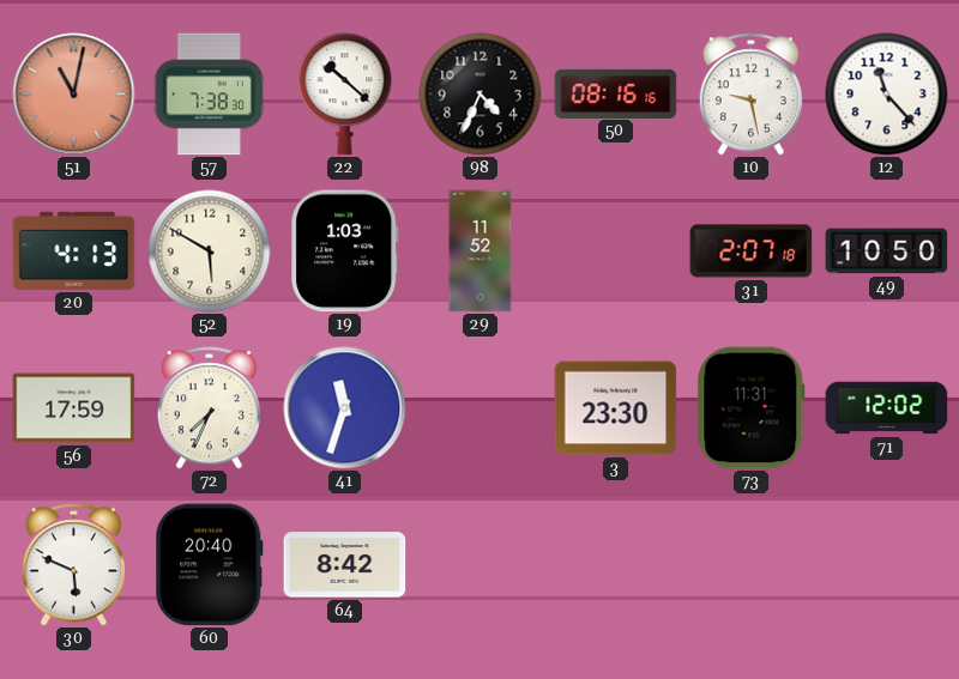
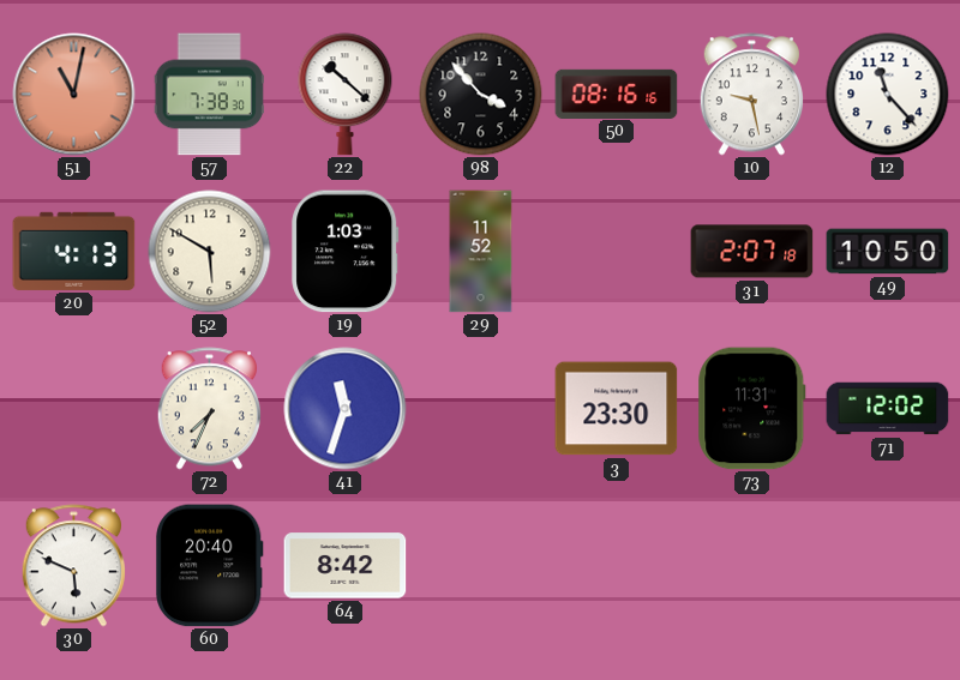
98: 4:34 -> 3:53
56: 17:59 -> none
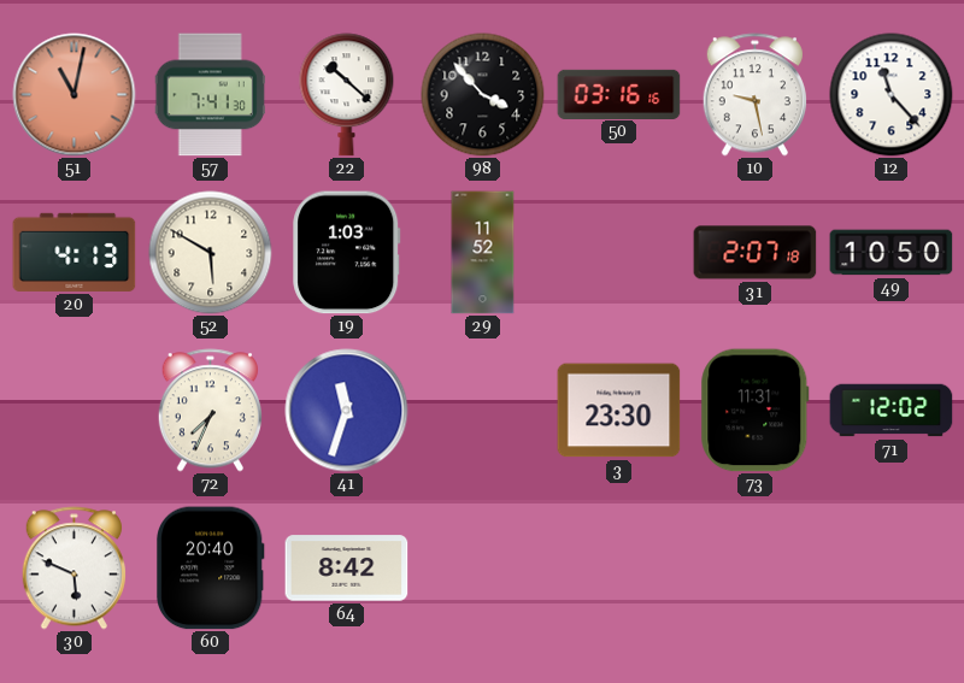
57: 7:38 -> 7:41
50: 08:16 -> 03:16
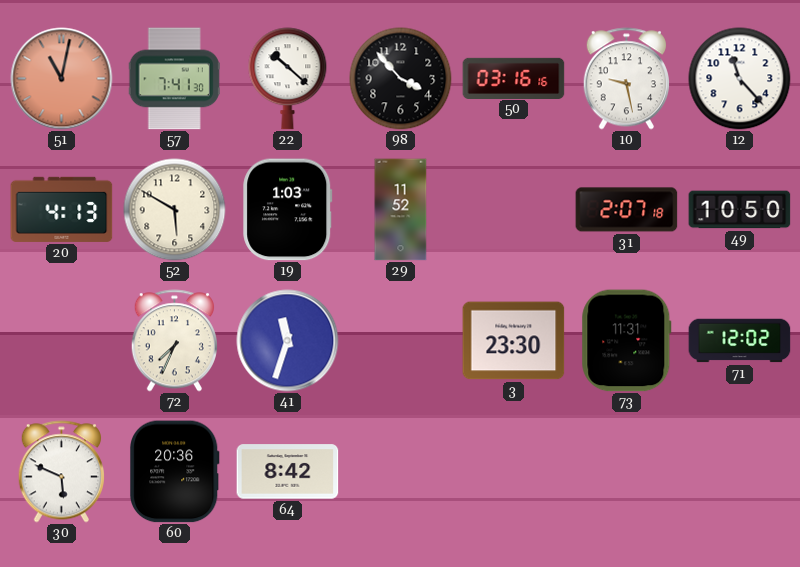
60: 20:40 -> 20:36
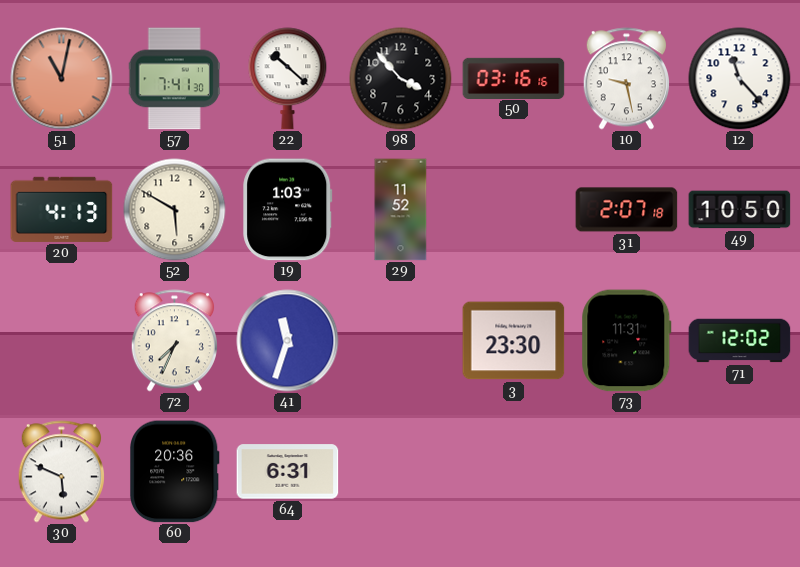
64: 8:42 -> 6:31
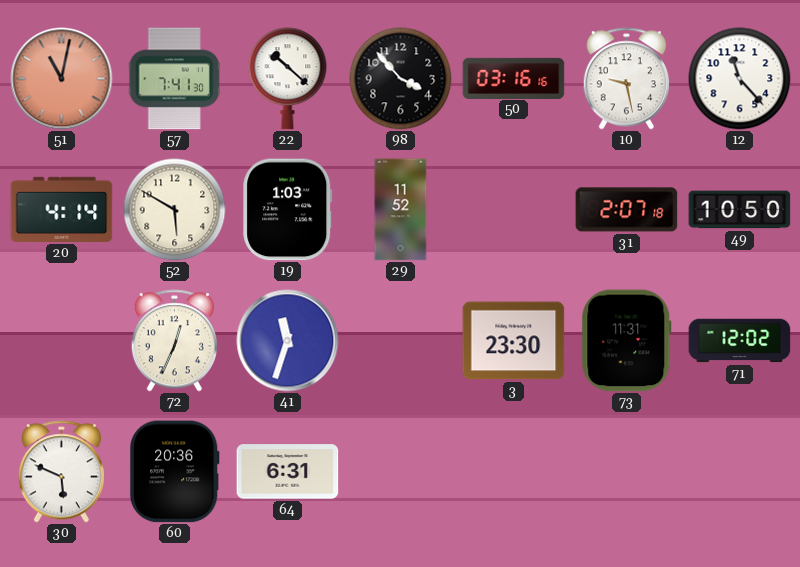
20: 4:13 -> 4:14
72: 7:34 -> 12:34
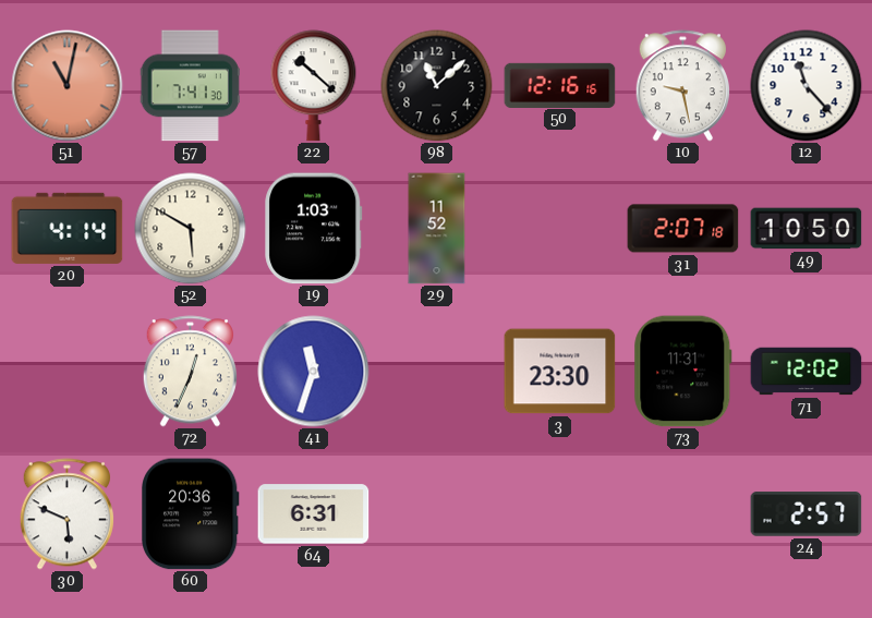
98: 3:53 -> 11:08
50: 03:16 -> 12:16
24: none -> 2:57
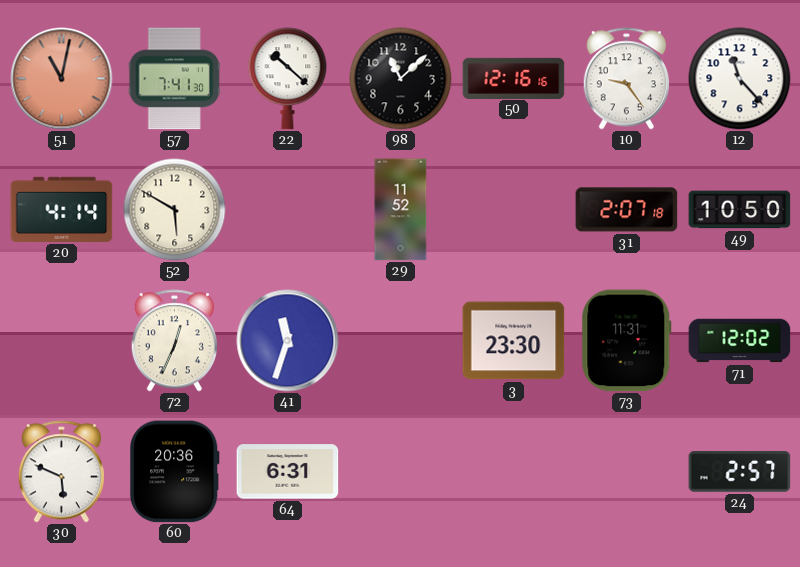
10: 9:28 -> 9:24
19: 1:03 -> none
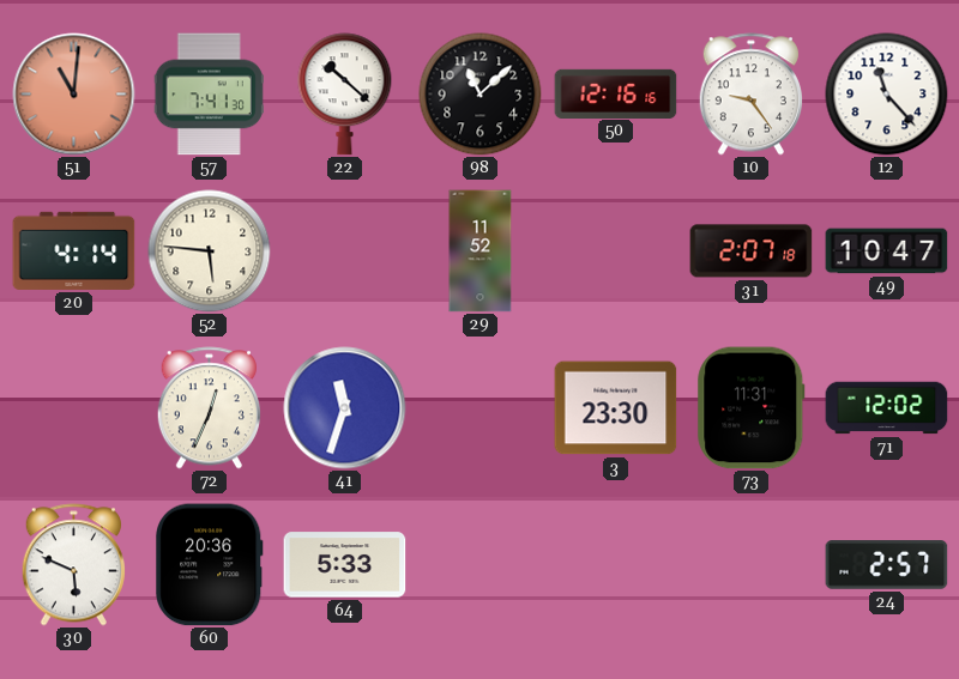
51: 11:02 -> 11:01
52: 5:50 -> 5:46
49: 10:50 -> 10:47
64: 6:31 -> 5:33
